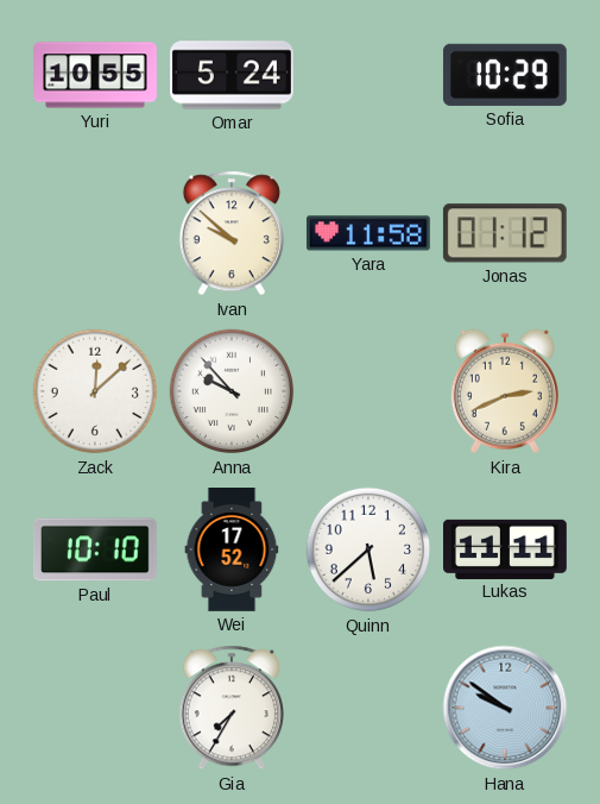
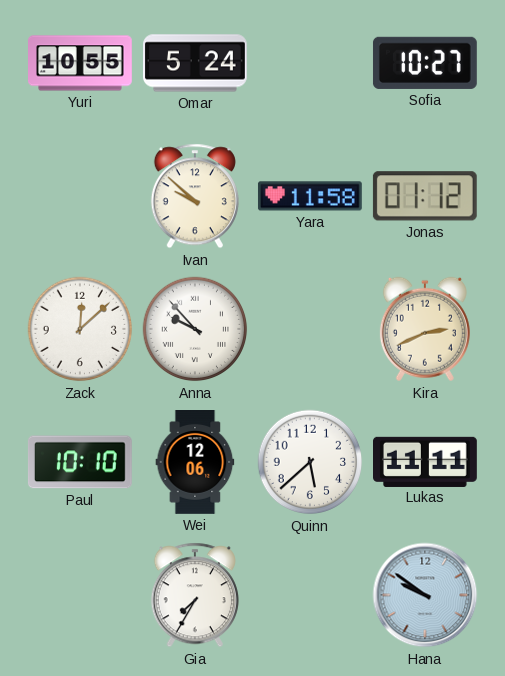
Sofia: 10:29 -> 10:27
Wei: 17:52 -> 12:06
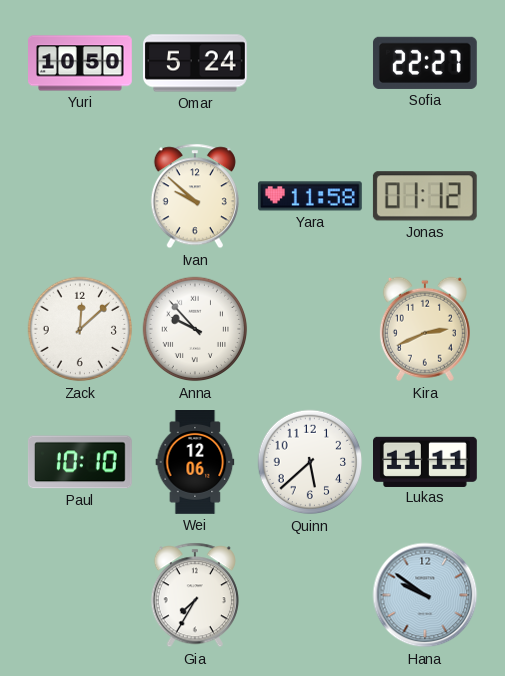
Yuri: 10:55 -> 10:50
Sofia: 10:27 -> 22:27
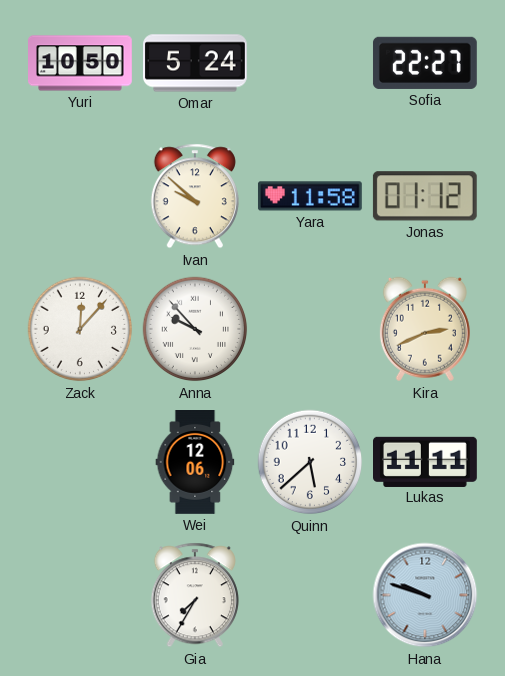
Zack: 12:08 -> 12:07
Paul: 10:10 -> none
Hana: 9:51 -> 9:48
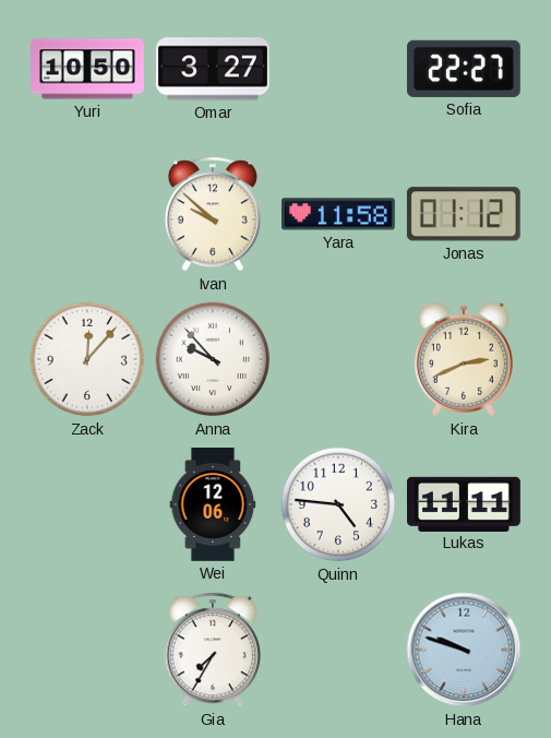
Omar: 5:24 -> 3:27
Quinn: 5:38 -> 4:46
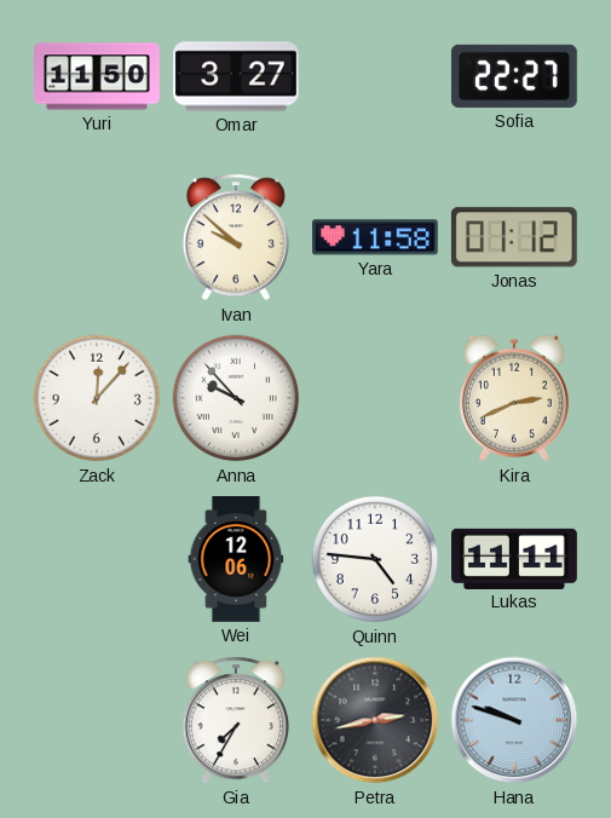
Yuri: 10:50 -> 11:50
Petra: none -> 2:43
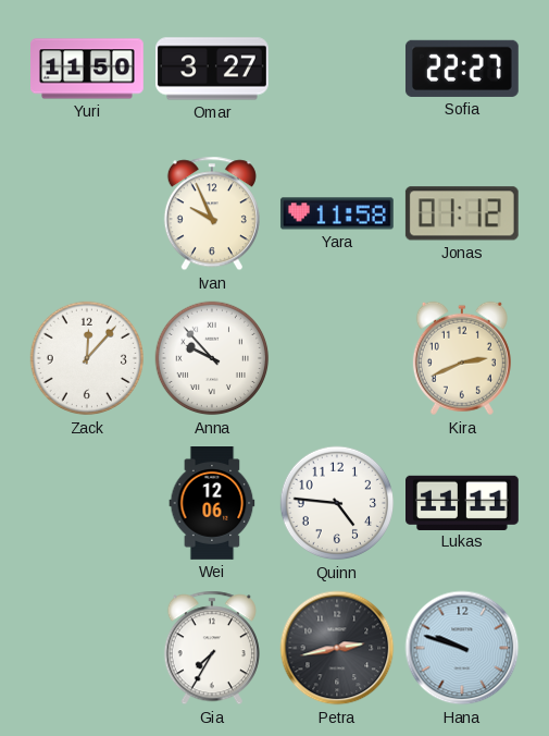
Ivan: 9:52 -> 9:56
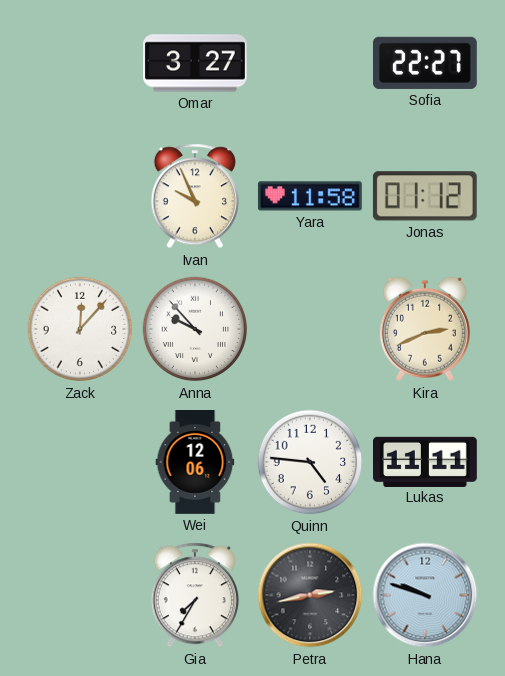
Yuri: 11:50 -> none
